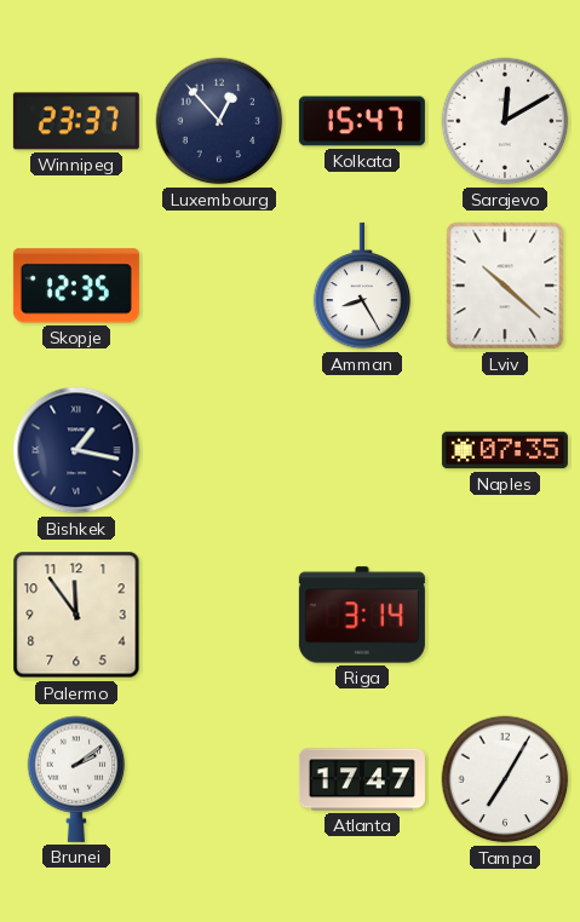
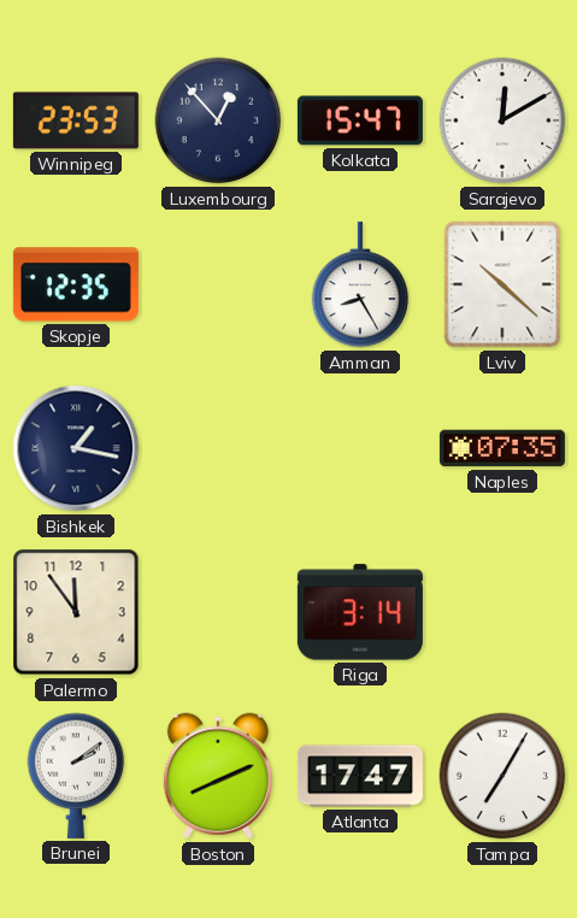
Winnipeg: 23:37 -> 23:53
Boston: none -> 8:11
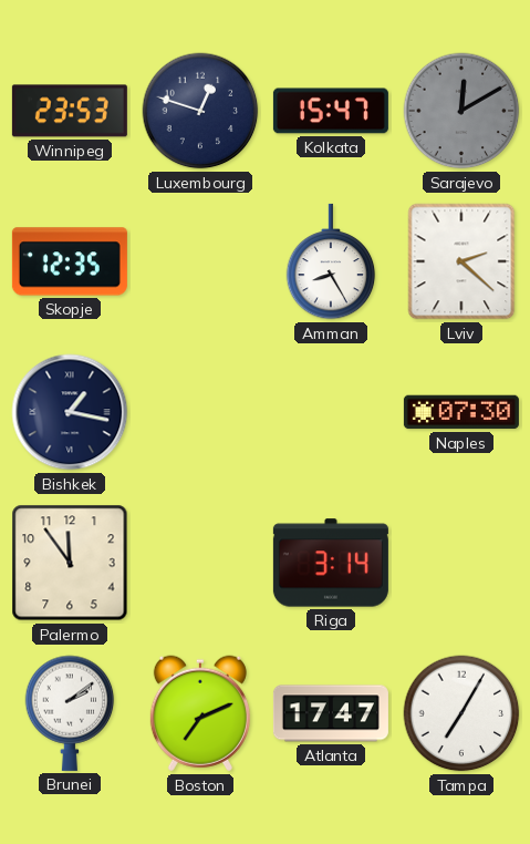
Luxembourg: 12:53 -> 12:48
Sarajevo dial: white -> grey
Lviv: 10:22 -> 2:22
Naples: 07:35 -> 07:30
Boston: 8:11 -> 7:11
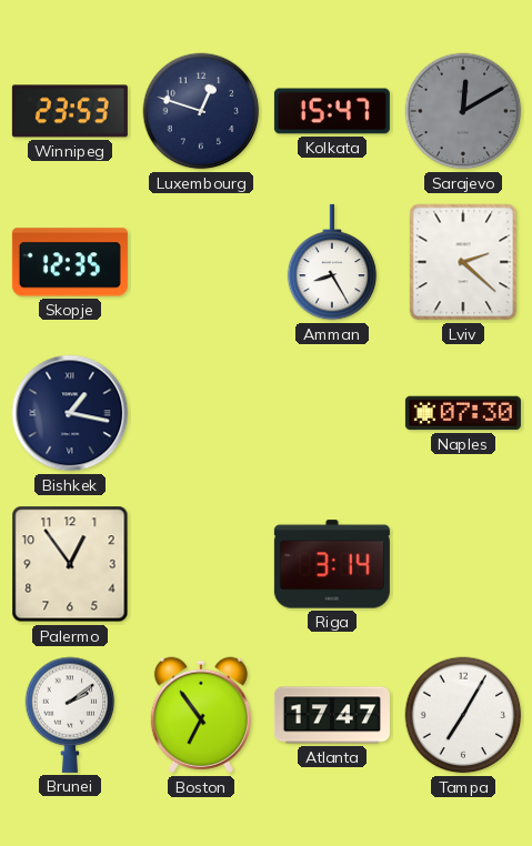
Palermo: 11:54 -> 12:54
Boston: 7:11 -> 6:54
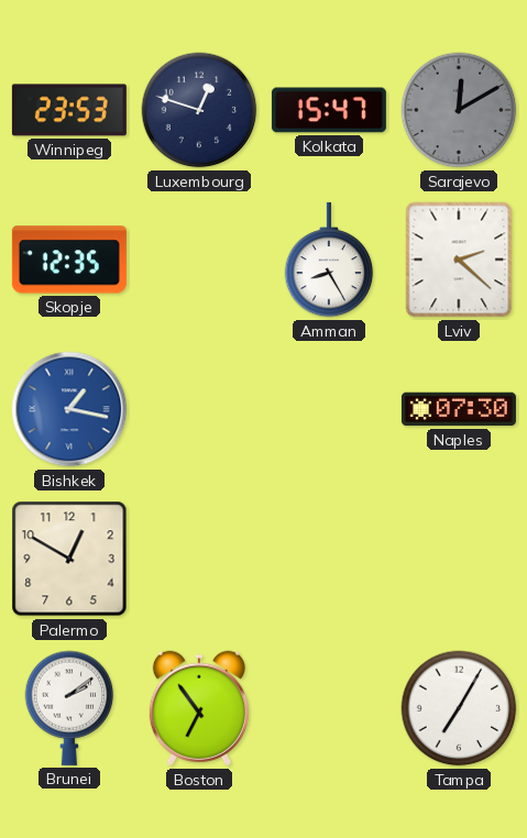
Bishkek dial: navy -> blue
Palermo: 12:54 -> 12:50
Riga: 3:14 -> none
Atlanta: 17:47 -> none
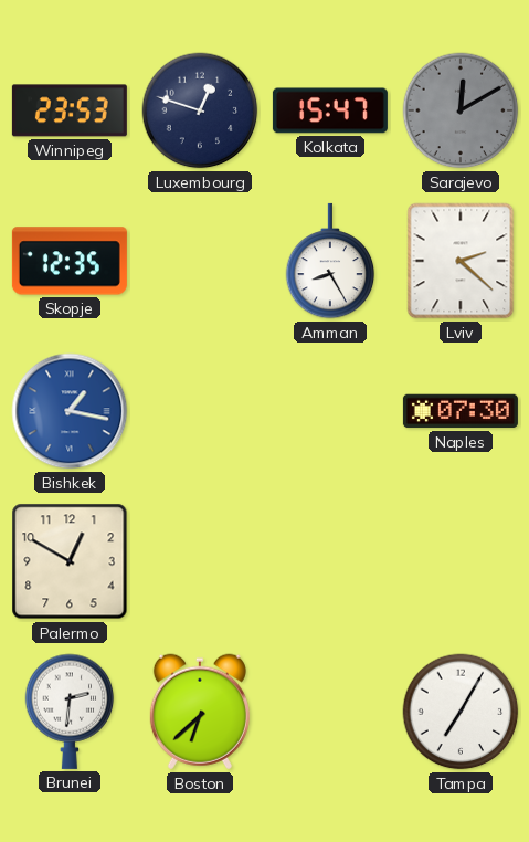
Brunei: 2:09 -> 2:31
Boston: 6:54 -> 6:38
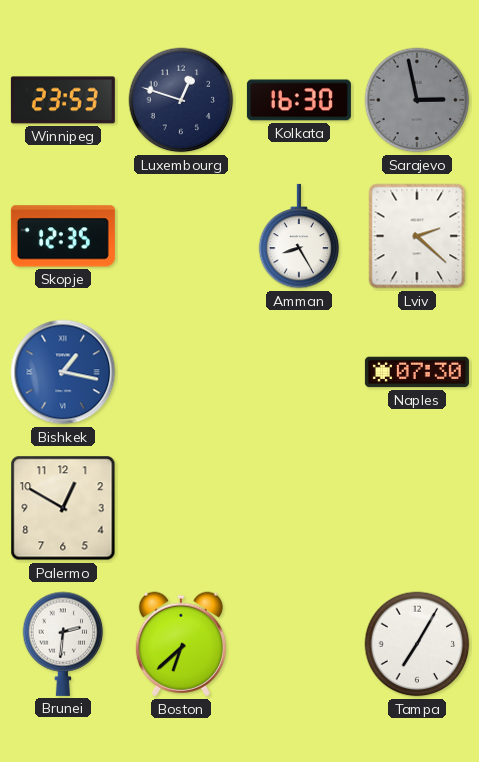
Kolkata: 15:47 -> 16:30
Sarajevo: 12:10 -> 2:58
